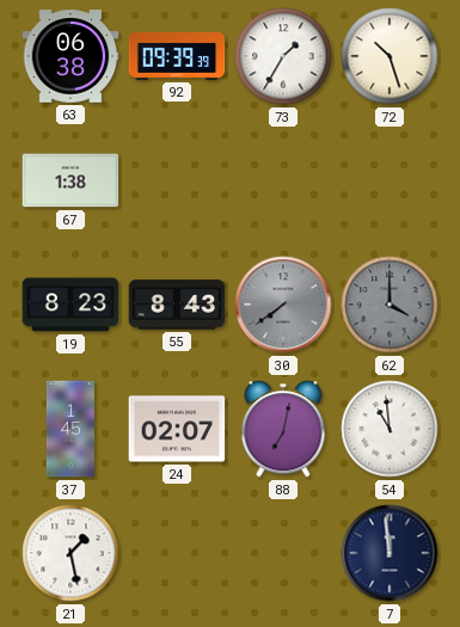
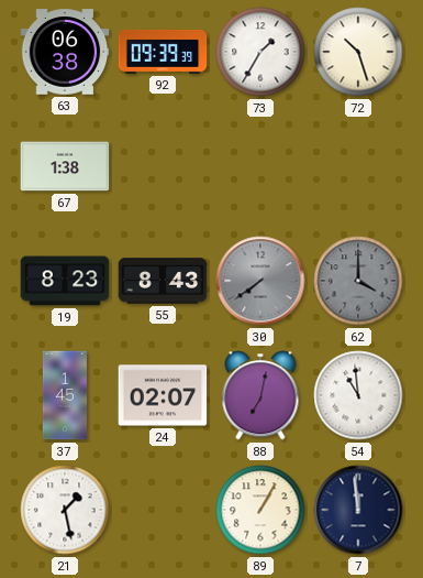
89: none -> 1:05
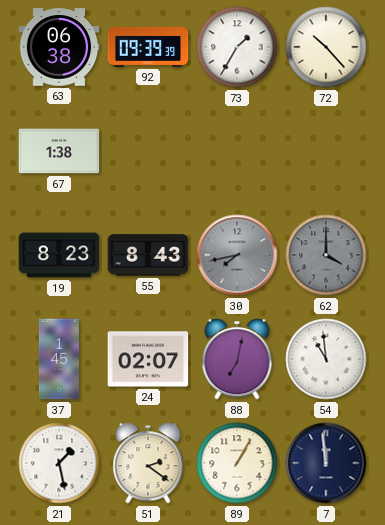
72: 10:27 -> 10:23
30: 7:39 -> 7:43
51: none -> 2:21
